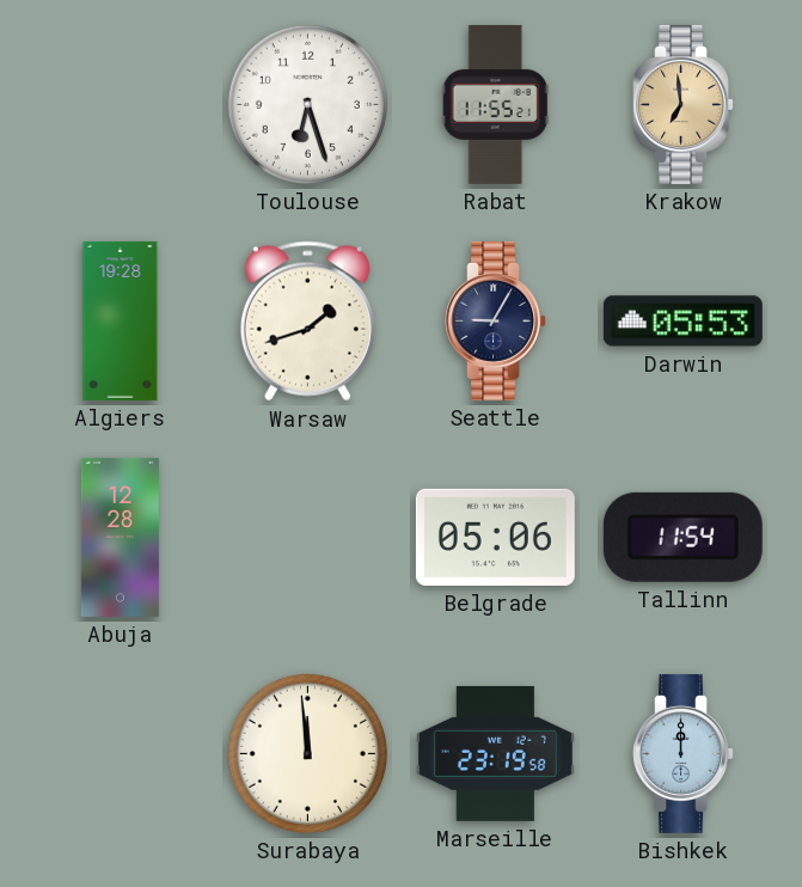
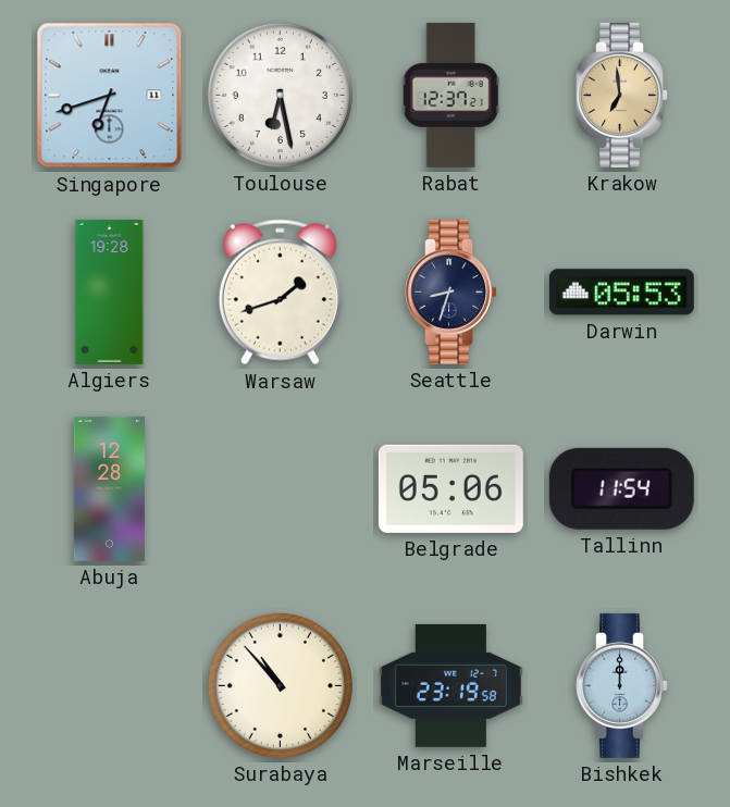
Singapore: none -> 6:42
Toulouse: 6:27 -> 6:28
Rabat: 11:55 -> 12:37
Seattle: 9:05 -> 8:33
Surabaya: 11:59 -> 10:53
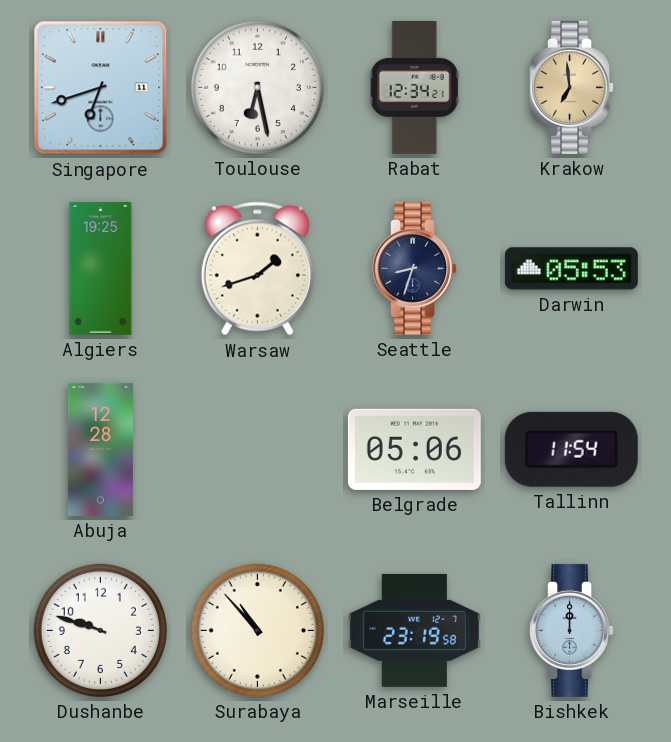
Rabat: 12:37 -> 12:34
Algiers: 19:28 -> 19:25
Dushanbe: none -> 9:48
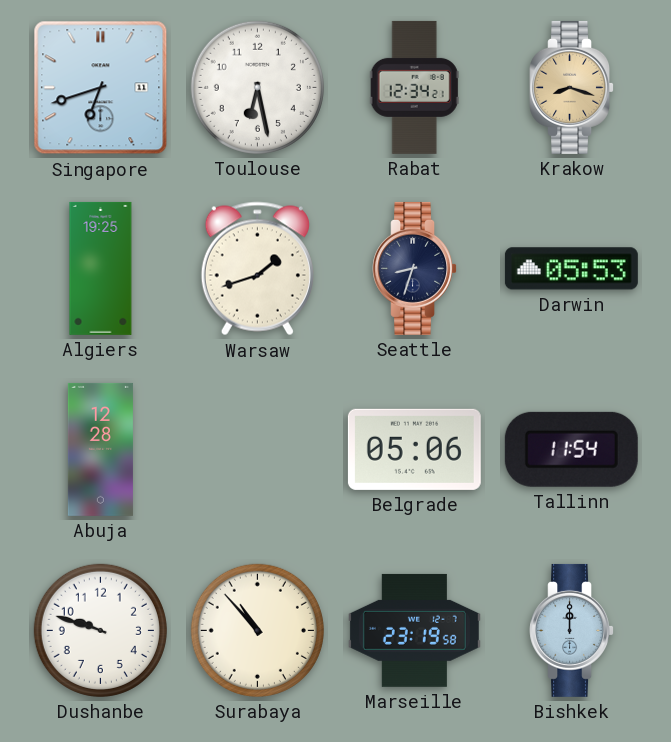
Krakow: 6:59 -> 8:18
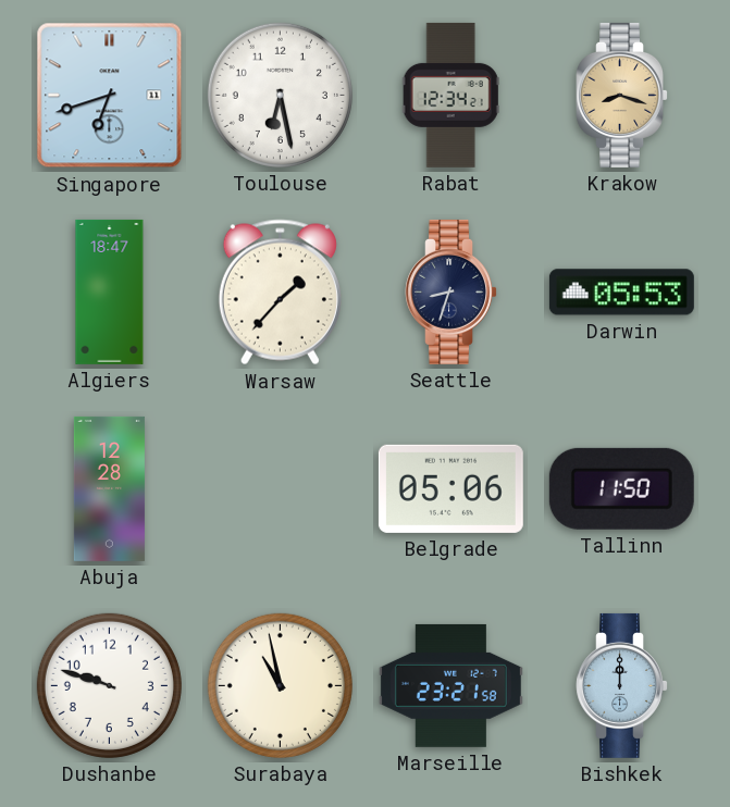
Algiers: 19:25 -> 18:47
Warsaw: 1:42 -> 1:37
Tallinn: 11:54 -> 11:50
Surabaya: 10:53 -> 10:58
Marseille: 23:19 -> 23:21
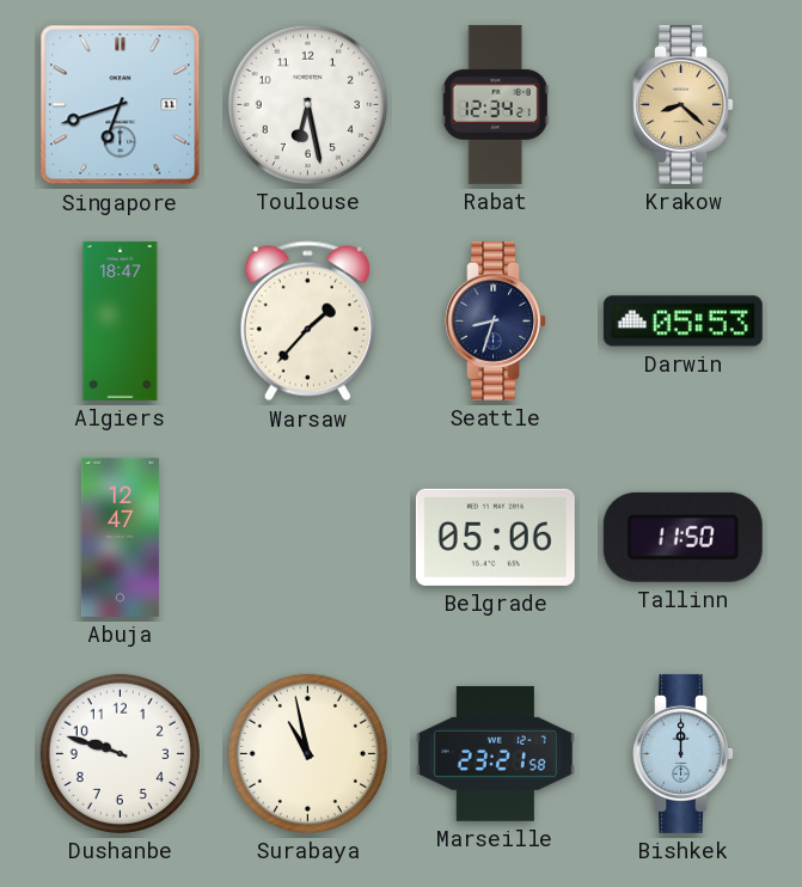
Krakow: 8:18 -> 8:22
Abuja: 12:28 -> 12:47
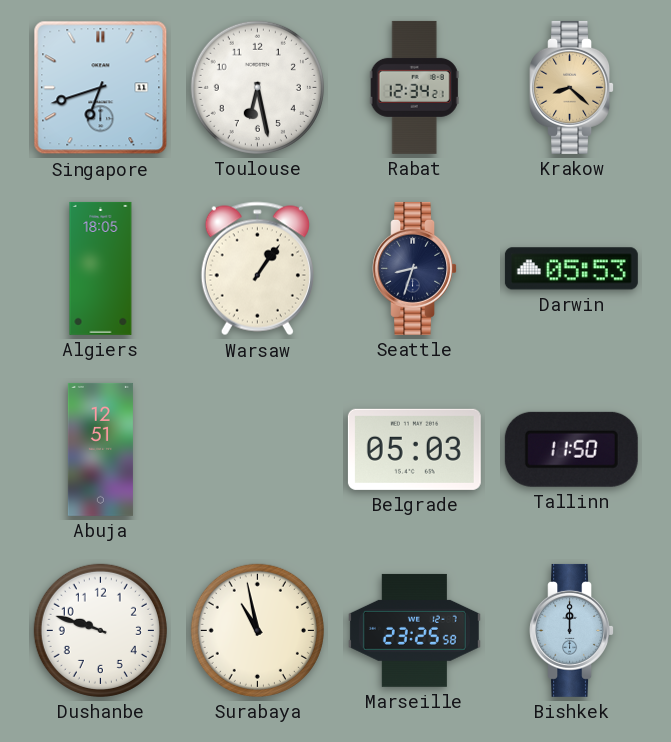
Algiers: 18:47 -> 18:05
Warsaw: 1:37 -> 1:06
Abuja: 12:47 -> 12:51
Belgrade: 05:06 -> 05:03
Marseille: 23:21 -> 23:25
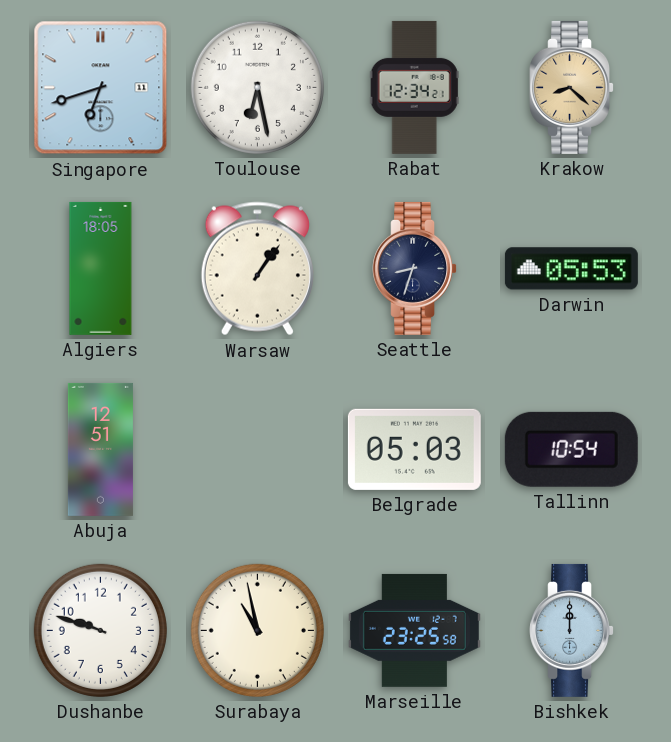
Tallinn: 11:50 -> 10:54
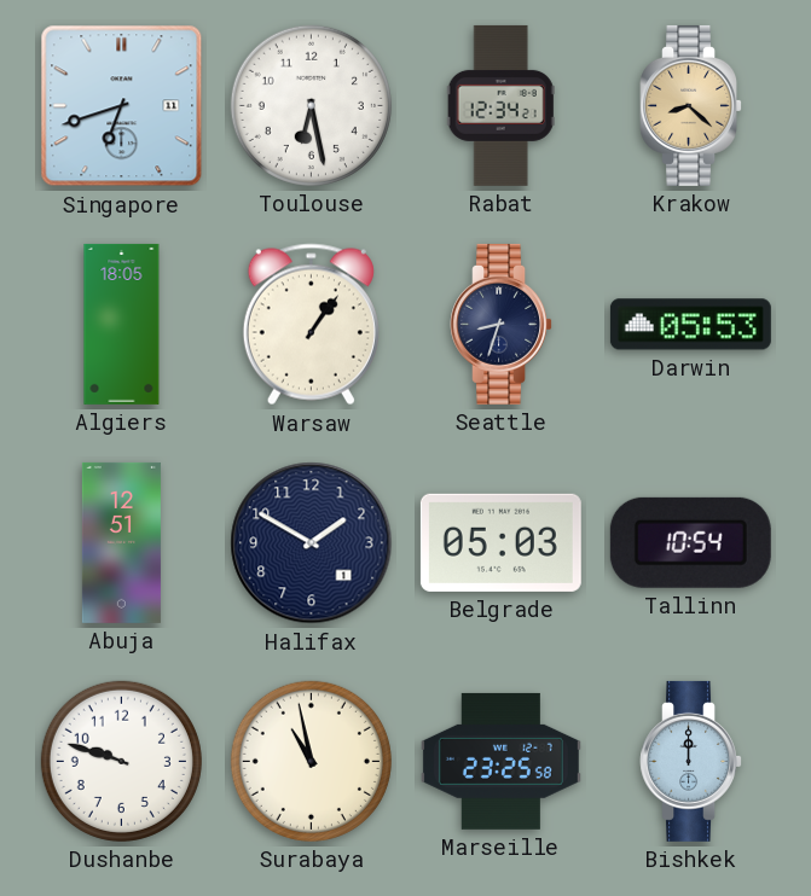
Halifax: none -> 1:50
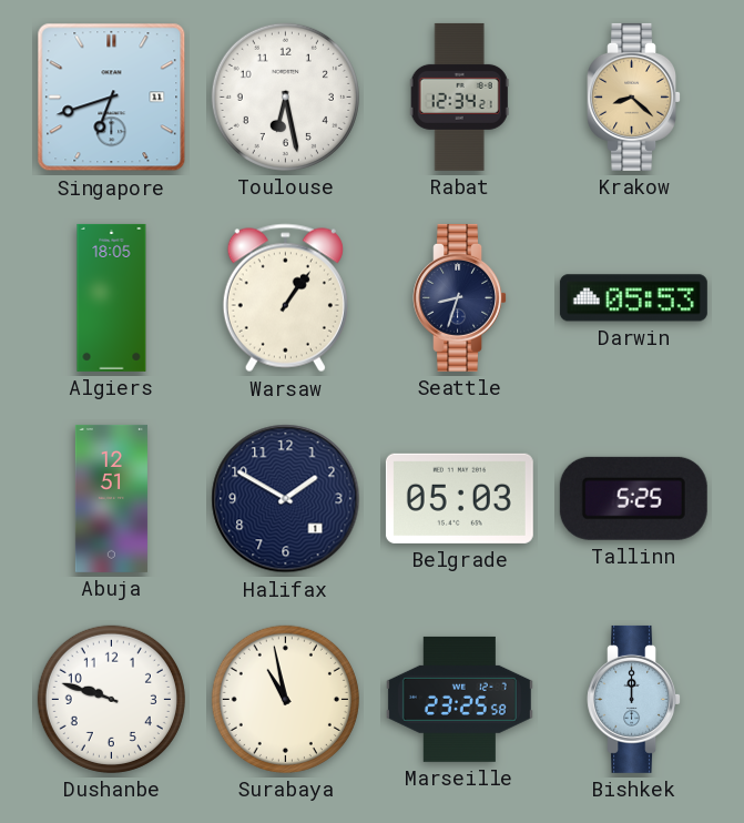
Tallinn: 10:54 -> 5:25
